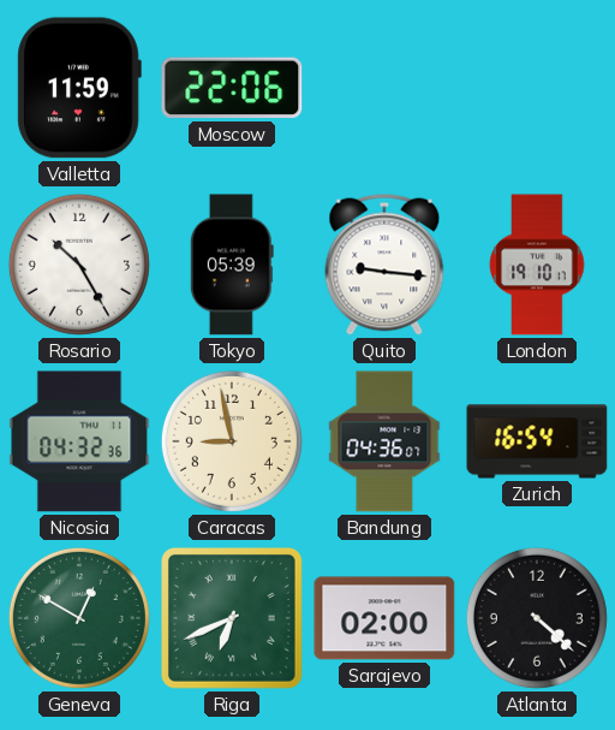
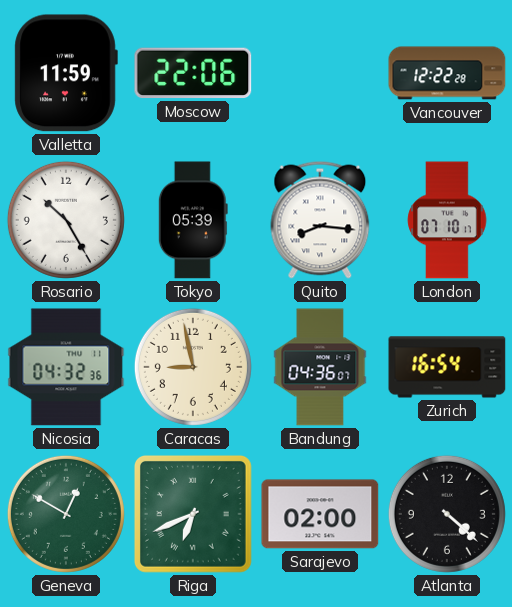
Vancouver: none -> 12:22
Quito: 9:16 -> 8:16
London: 19:10 -> 07:10
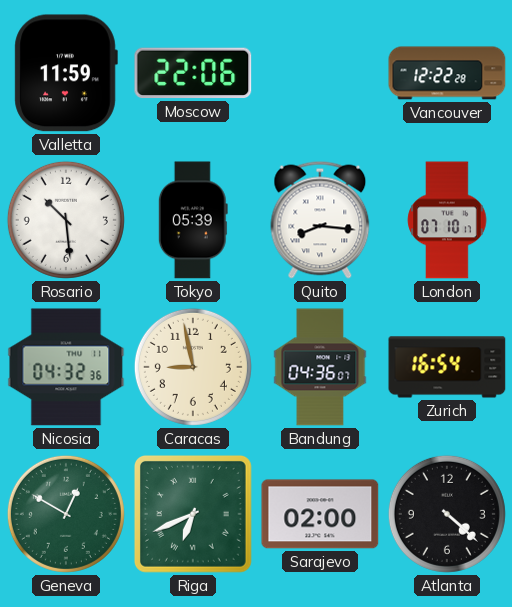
Rosario: 10:25 -> 10:29
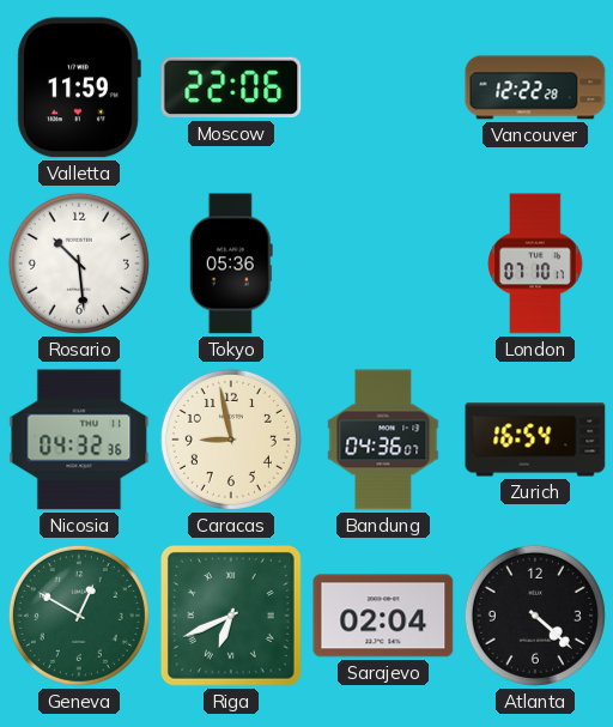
Tokyo: 05:39 -> 05:36
Quito: 8:16 -> none
Sarajevo: 02:00 -> 02:04
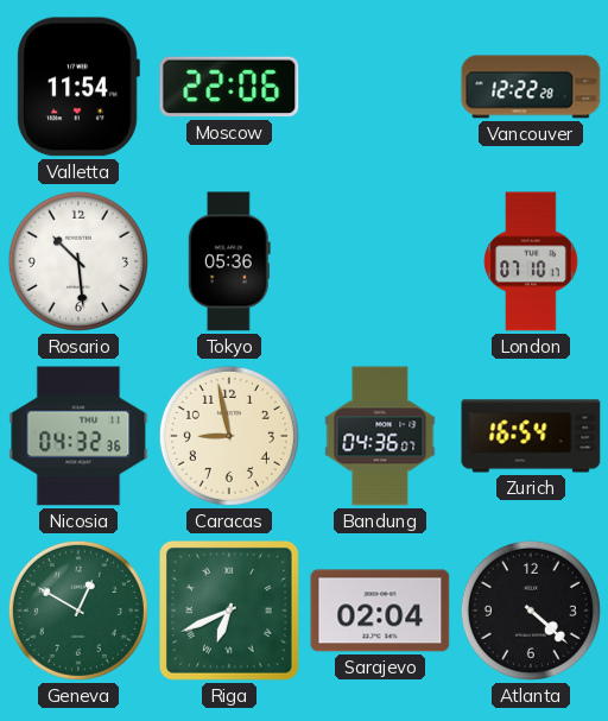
Valletta: 11:59 -> 11:54
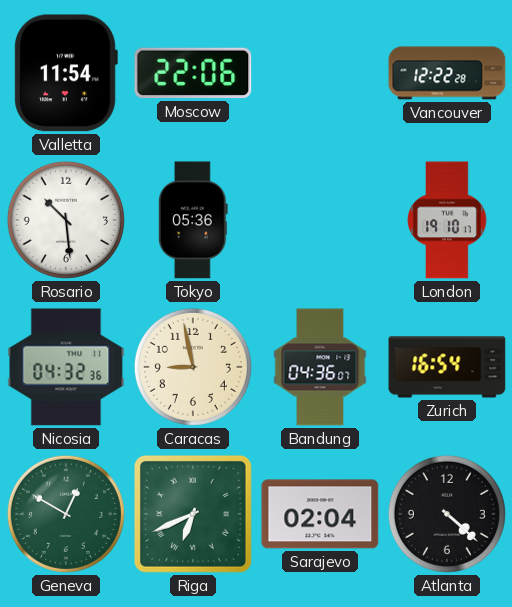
London: 07:10 -> 19:10
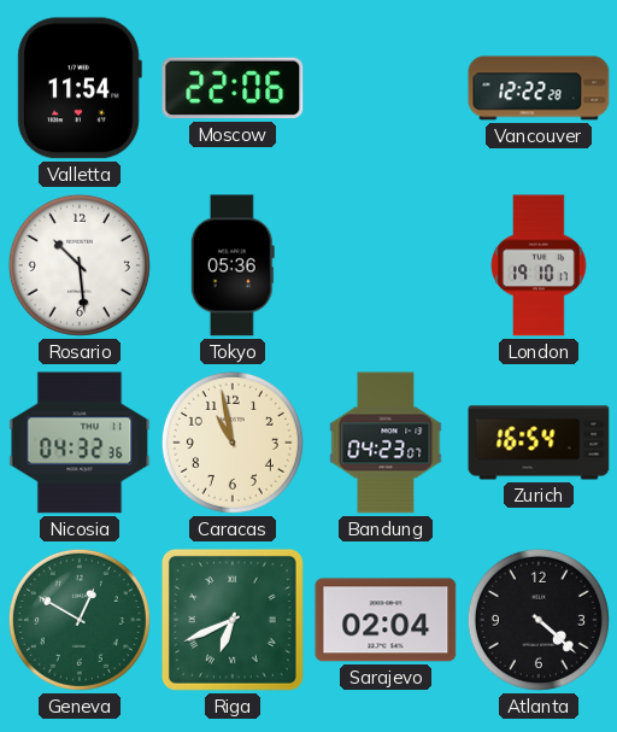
Caracas: 8:58 -> 10:58
Bandung: 04:36 -> 04:23
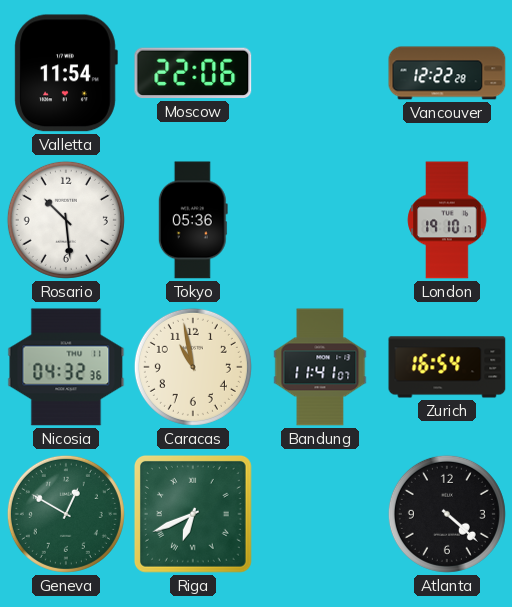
Bandung: 04:23 -> 11:41
Sarajevo: 02:04 -> none
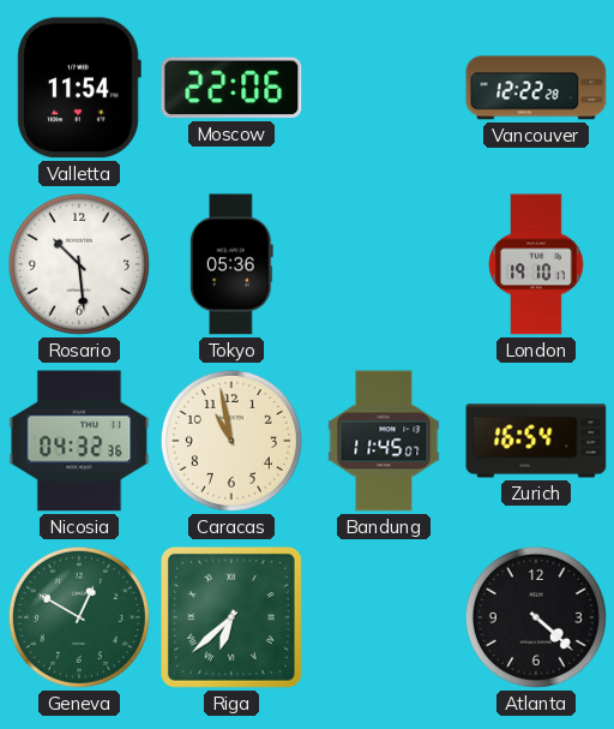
Bandung: 11:41 -> 11:45
Riga: 6:41 -> 6:38
